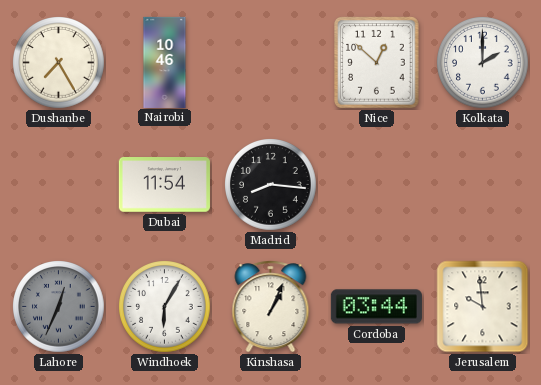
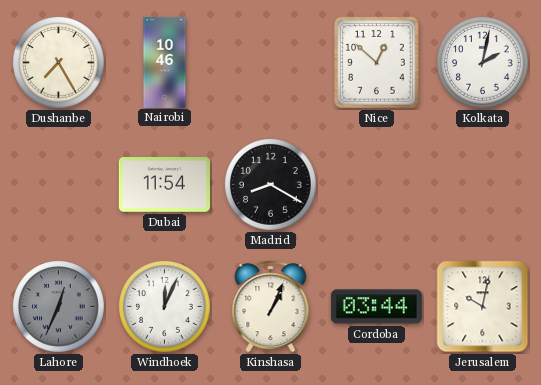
Kolkata: 2:00 -> 2:02
Madrid: 8:16 -> 8:20
Windhoek: 6:05 -> 12:04
Jerusalem: 9:59 -> 10:02
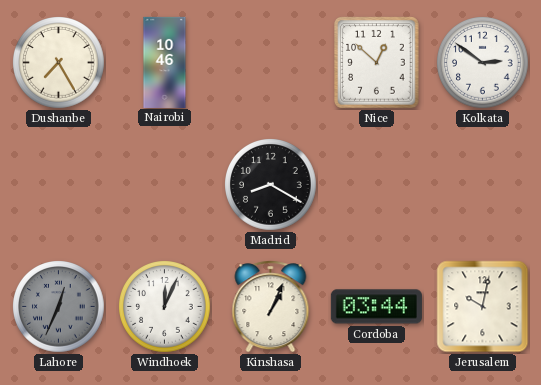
Kolkata: 2:02 -> 2:51
Dubai: 11:54 -> none
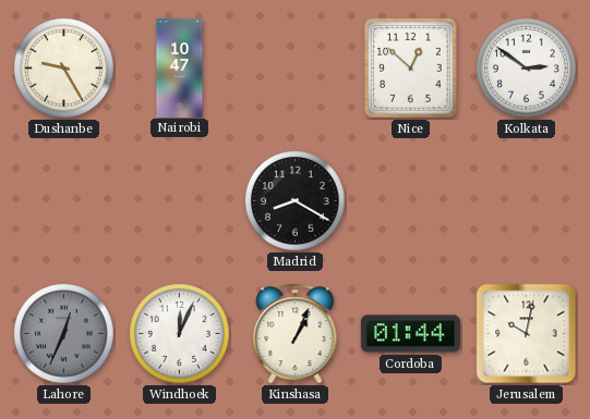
Dushanbe: 7:25 -> 9:25
Nairobi: 10:46 -> 10:47
Cordoba: 03:44 -> 01:44
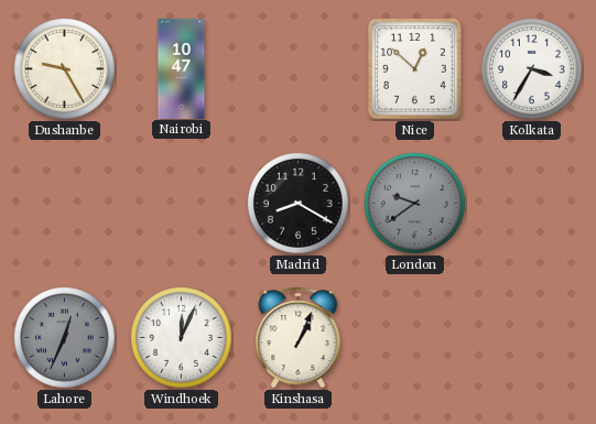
Kolkata: 2:51 -> 3:35
London: none -> 9:39
Cordoba: 01:44 -> none
Jerusalem: 10:02 -> none
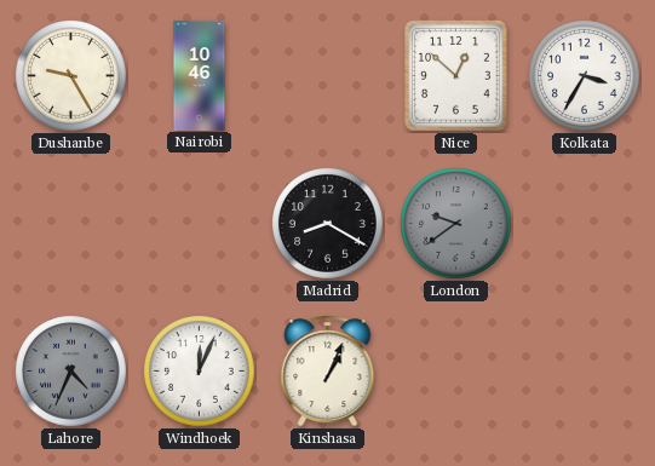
Nairobi: 10:47 -> 10:46
Lahore: 12:34 -> 4:34
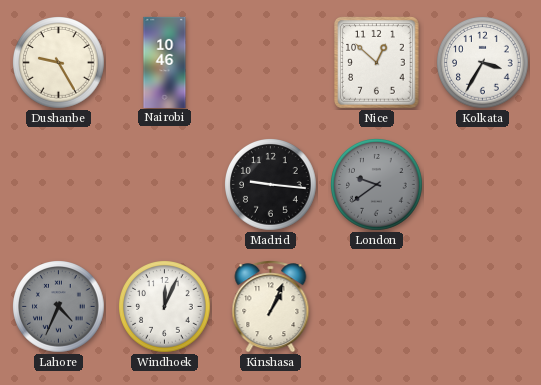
Madrid: 8:20 -> 9:16
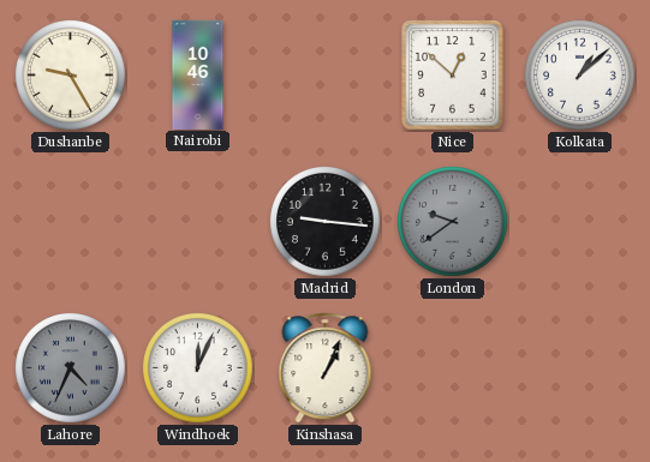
Kolkata: 3:35 -> 1:08
